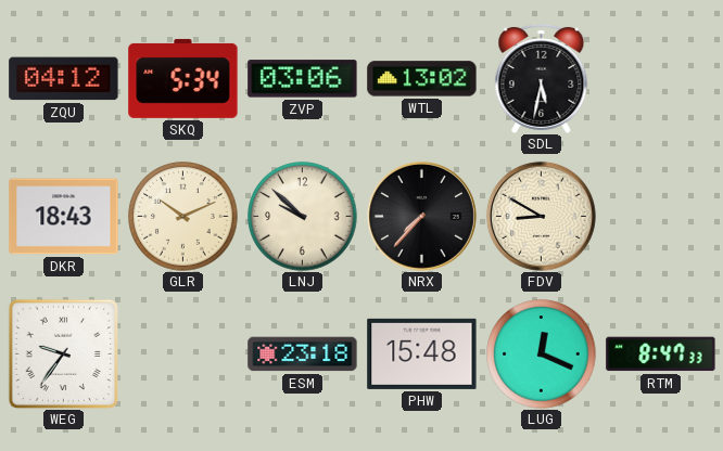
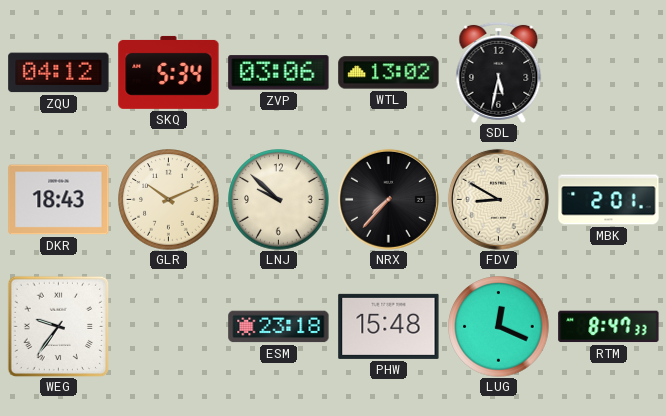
MBK: none -> 2:01
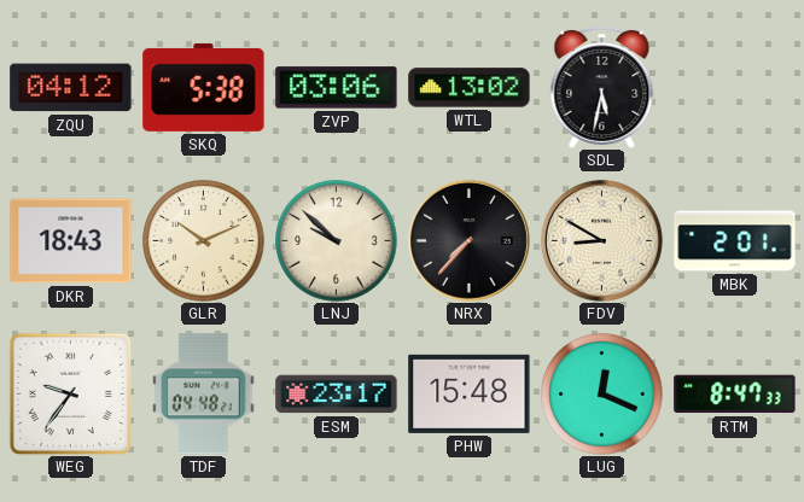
SKQ: 5:34 -> 5:38
TDF: none -> 04:48
ESM: 23:18 -> 23:17
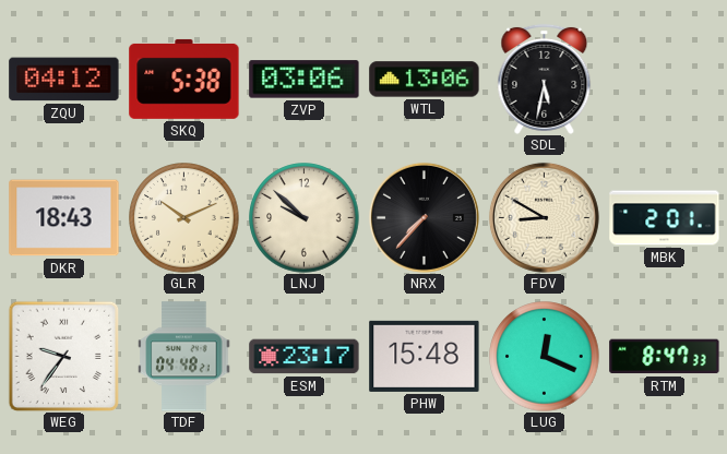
WTL: 13:02 -> 13:06
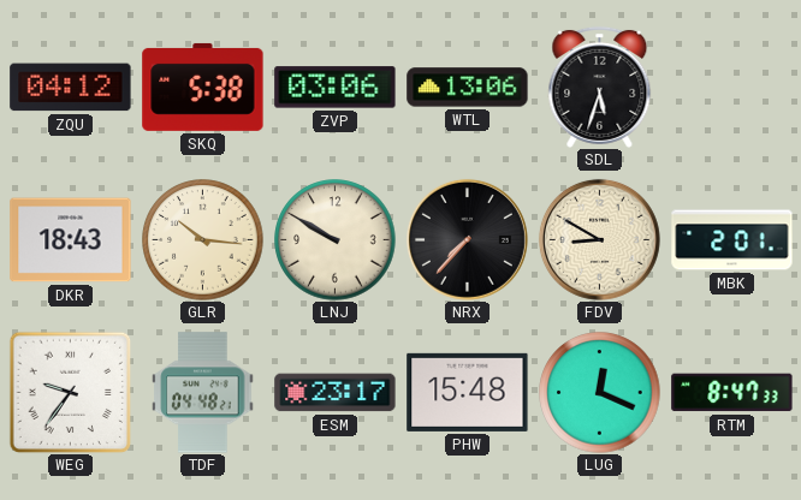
SDL: 5:32 -> 5:33
GLR: 10:11 -> 10:16
LNJ: 9:52 -> 9:50
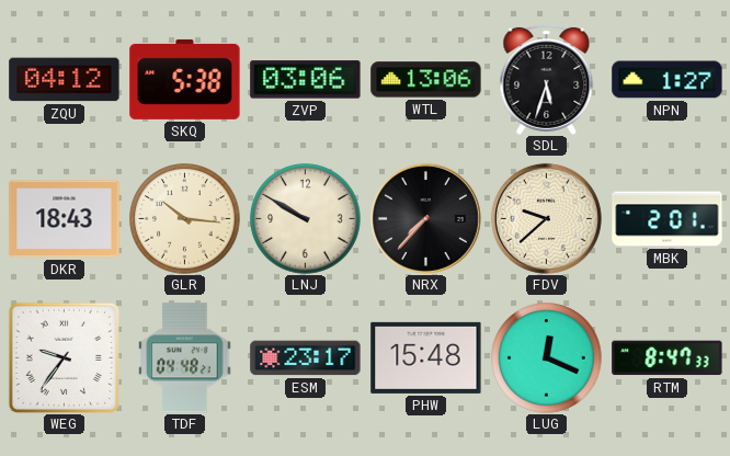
NPN: none -> 1:27
FDV: 8:50 -> 9:38
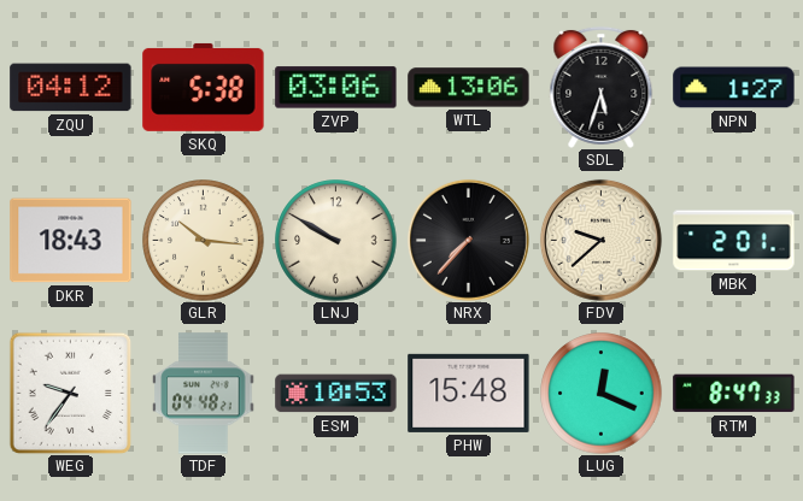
ESM: 23:17 -> 10:53
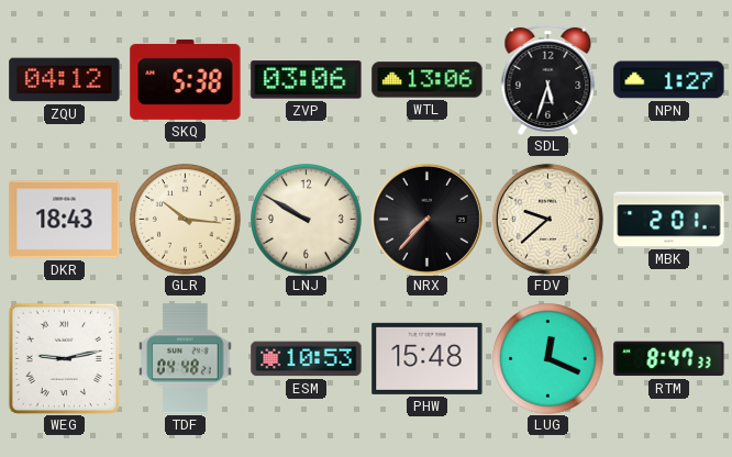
WEG: 9:36 -> 9:13
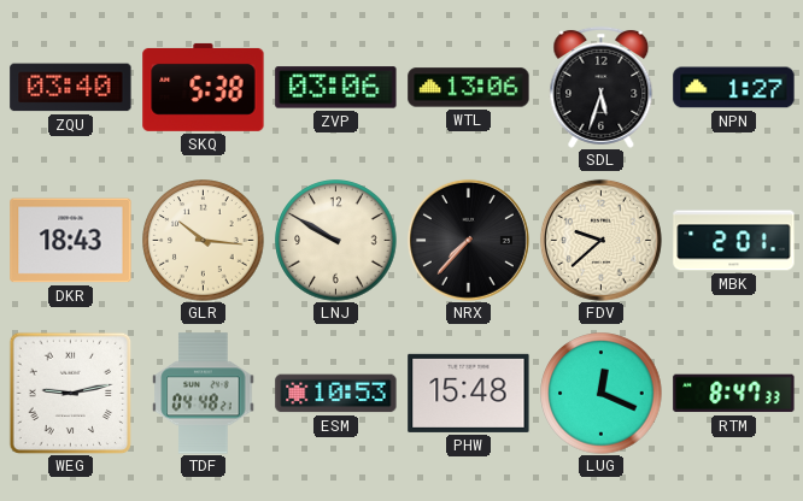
ZQU: 04:12 -> 03:40
